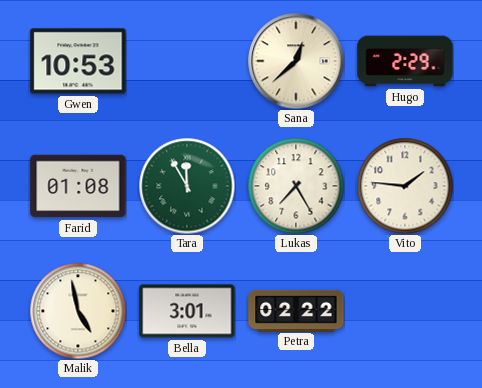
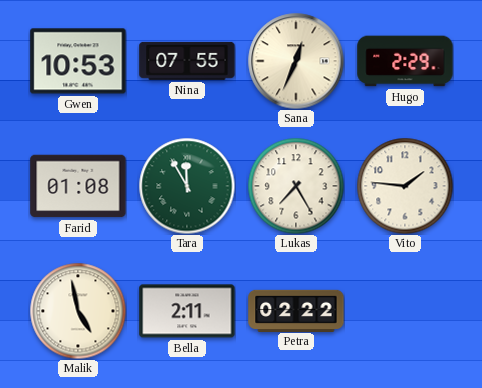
Nina: none -> 07:55
Sana: 12:38 -> 12:34
Bella: 3:01 -> 2:11
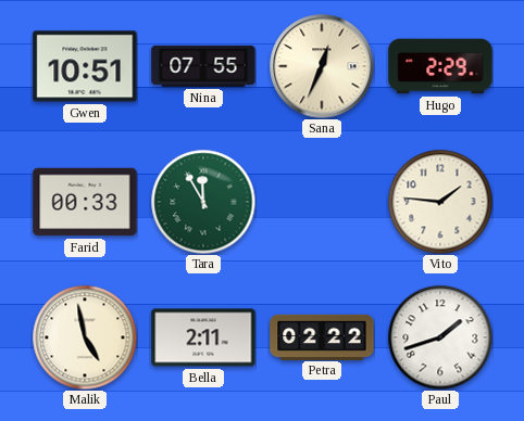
Gwen: 10:53 -> 10:51
Farid: 01:08 -> 00:33
Lukas: 7:25 -> none
Paul: none -> 1:42
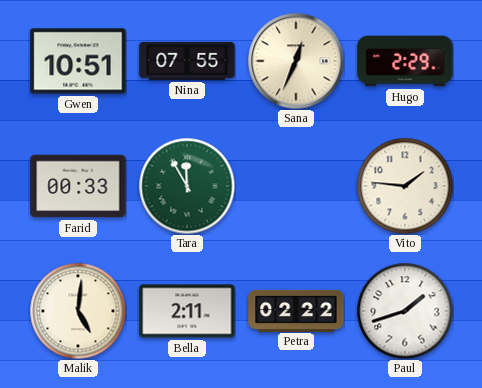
Malik: 4:58 -> 5:01
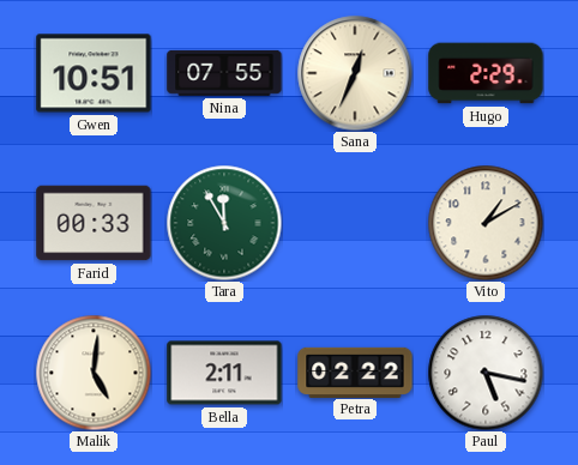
Vito: 1:46 -> 1:10
Paul: 1:42 -> 5:17
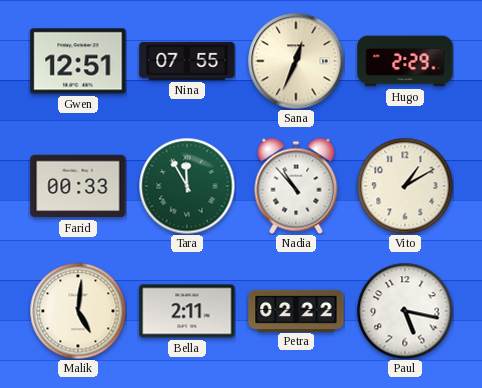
Gwen: 10:51 -> 12:51
Nadia: none -> 10:53
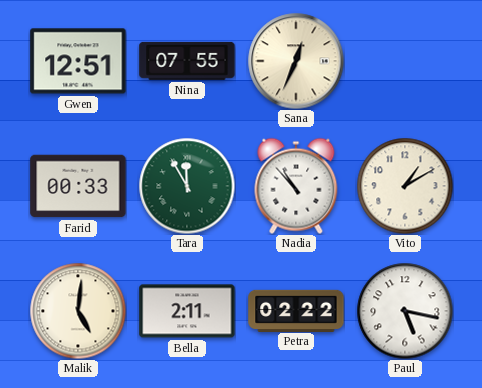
Hugo: 2:29 -> none
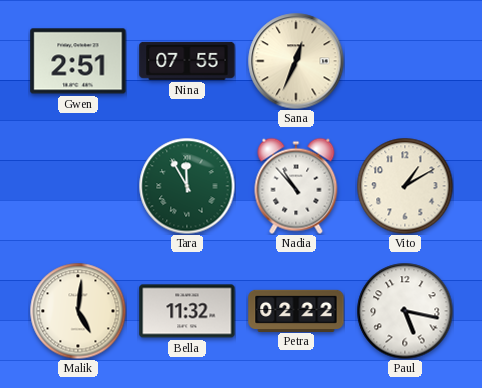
Gwen: 12:51 -> 2:51
Farid: 00:33 -> none
Bella: 2:11 -> 11:32
